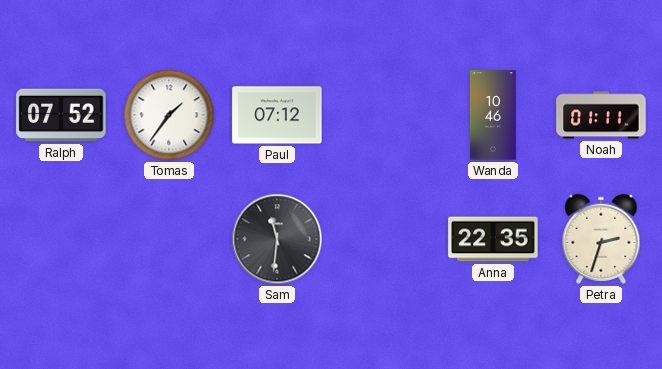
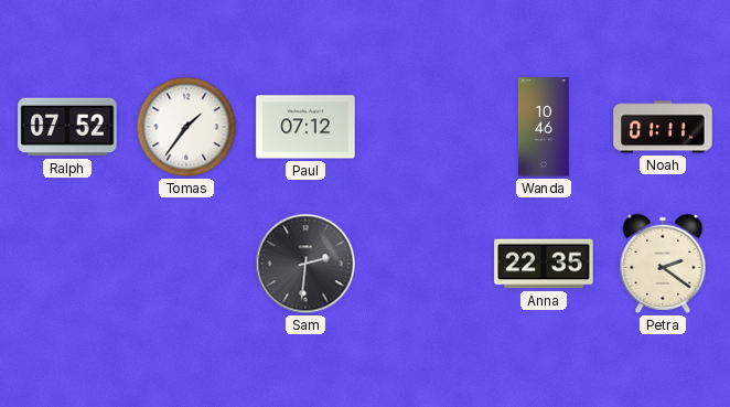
Sam: 11:31 -> 2:31
Petra: 2:33 -> 2:21
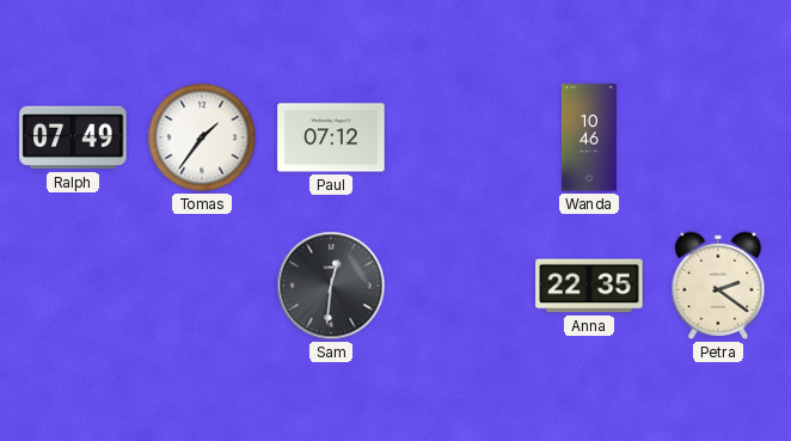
Ralph: 07:52 -> 07:49
Noah: 01:11 -> none
Sam: 2:31 -> 12:31
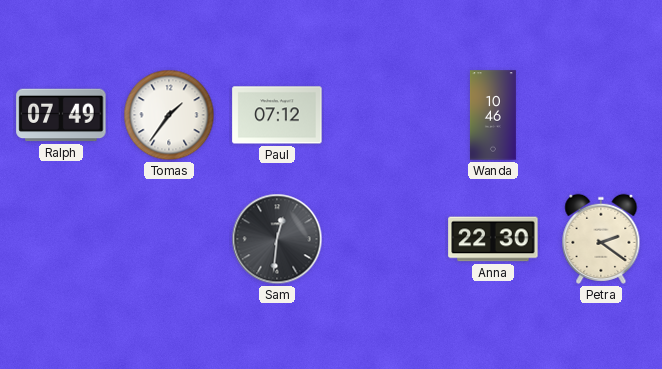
Anna: 22:35 -> 22:30
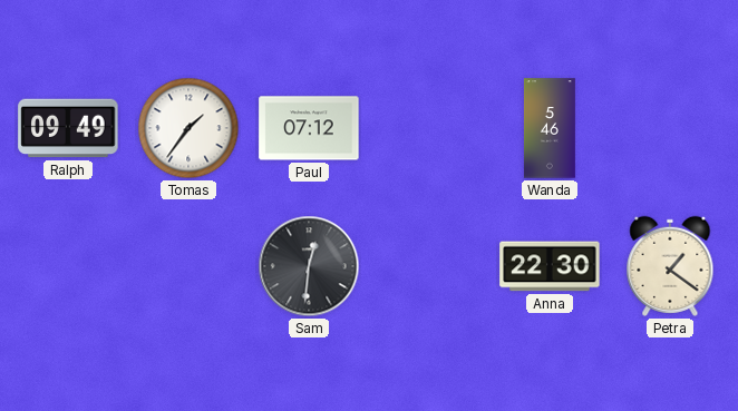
Ralph: 07:49 -> 09:49
Wanda: 10:46 -> 5:46
Petra: 2:21 -> 1:21
